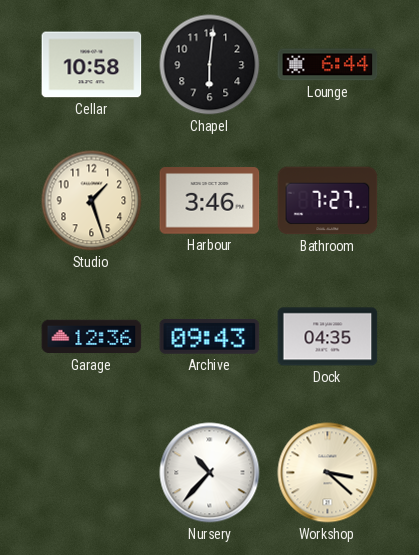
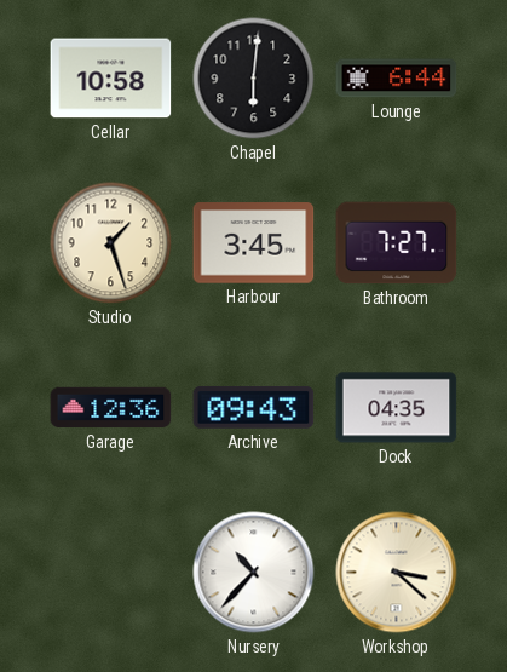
Harbour: 3:46 -> 3:45
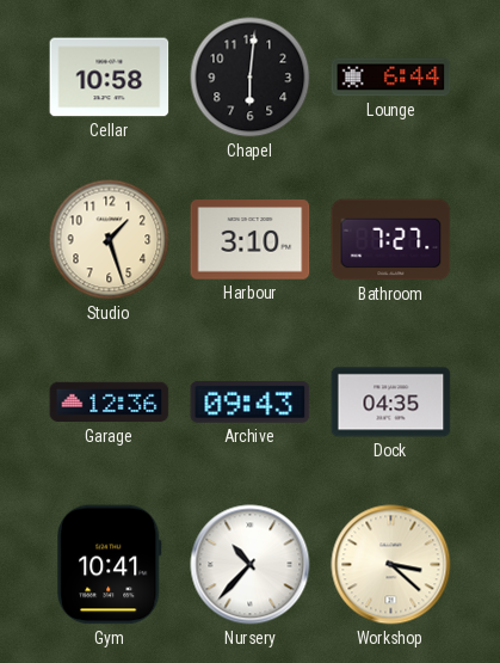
Harbour: 3:45 -> 3:10
Gym: none -> 10:41
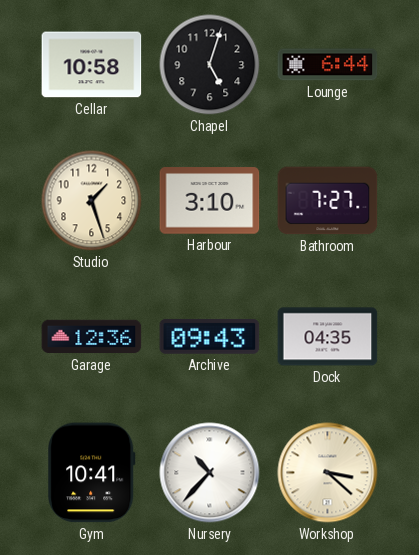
Chapel: 6:01 -> 5:03
